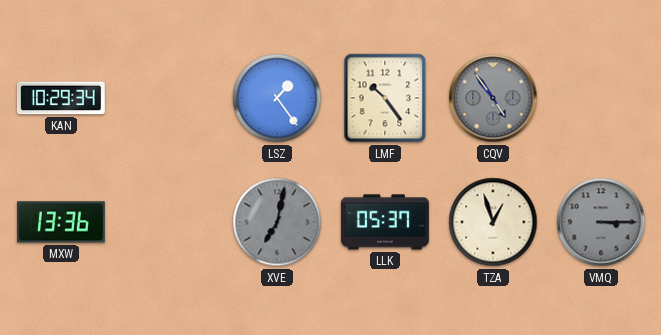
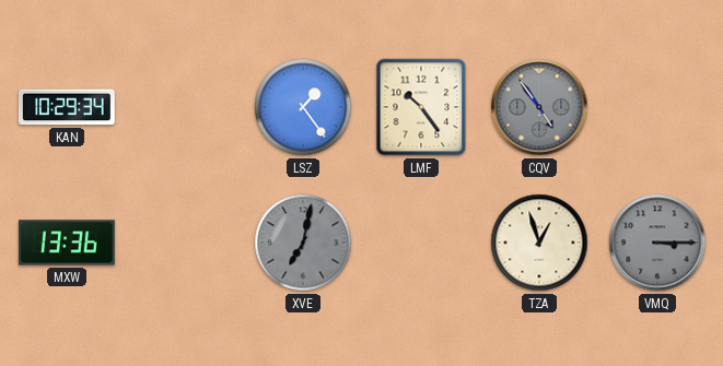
LLK: 05:37 -> none
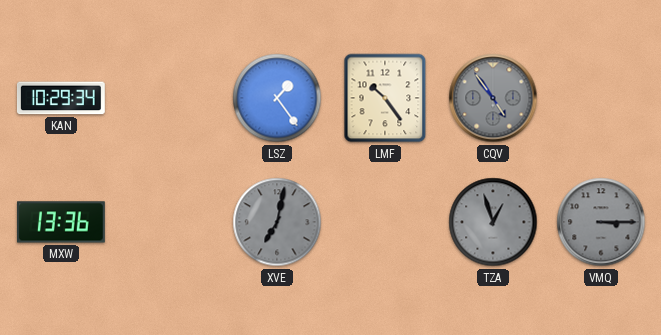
TZA dial: cream -> grey
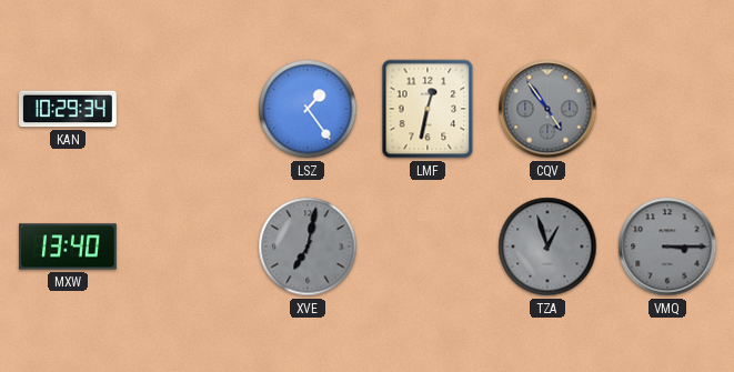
LMF: 10:24 -> 12:32
MXW: 13:36 -> 13:40
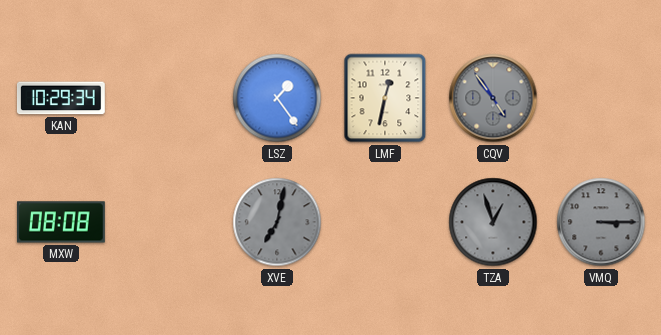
MXW: 13:40 -> 08:08
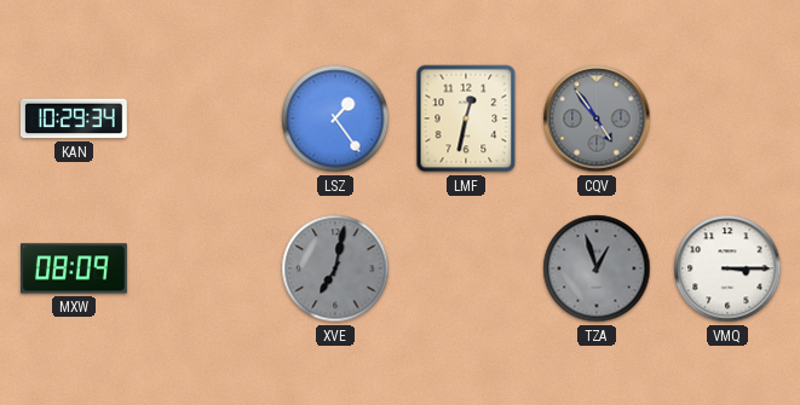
MXW: 08:08 -> 08:09
VMQ dial: grey -> white
